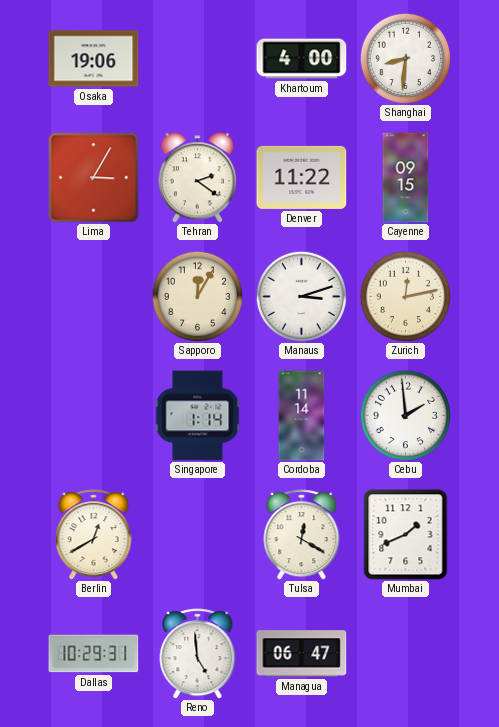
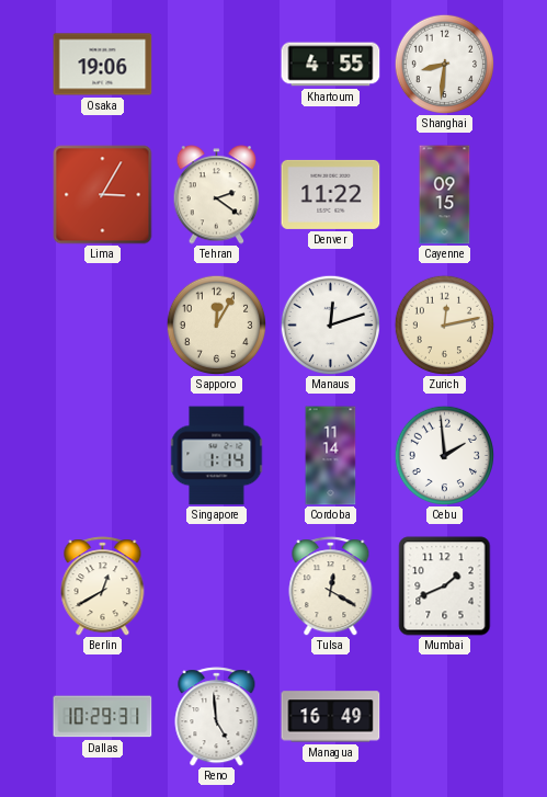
Khartoum: 4:00 -> 4:55
Manaus: 3:12 -> 12:12
Managua: 06:47 -> 16:49
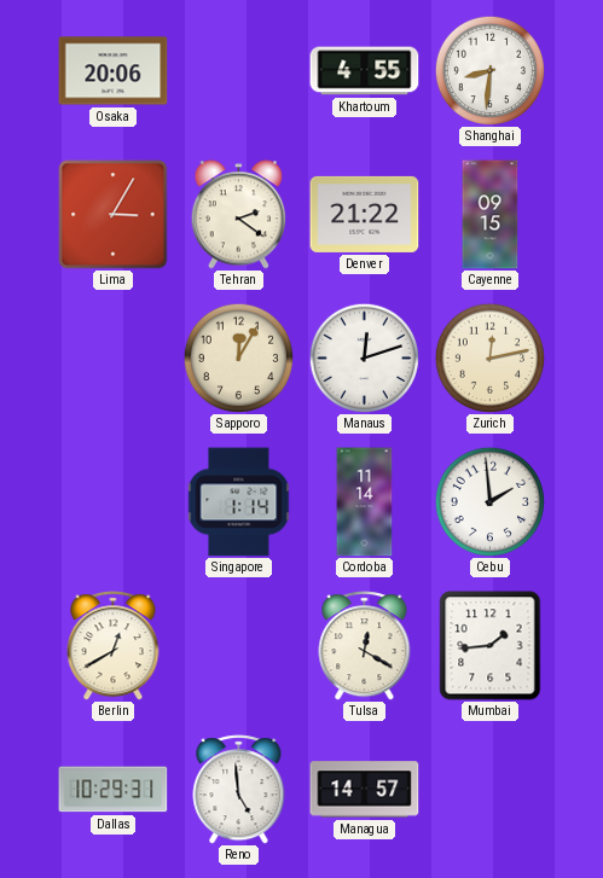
Osaka: 19:06 -> 20:06
Denver: 11:22 -> 21:22
Mumbai: 1:41 -> 1:44
Managua: 16:49 -> 14:57
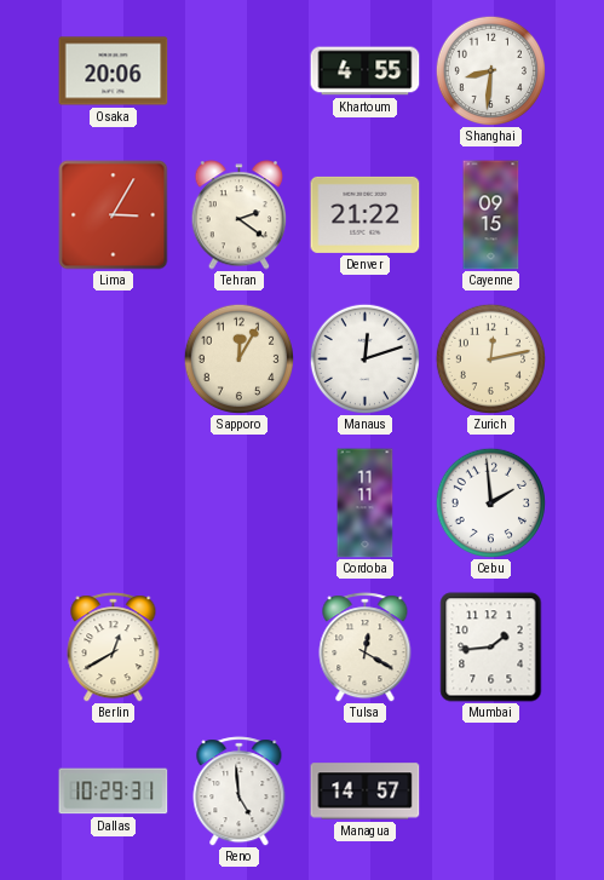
Singapore: 1:14 -> none
Cordoba: 11:14 -> 11:11
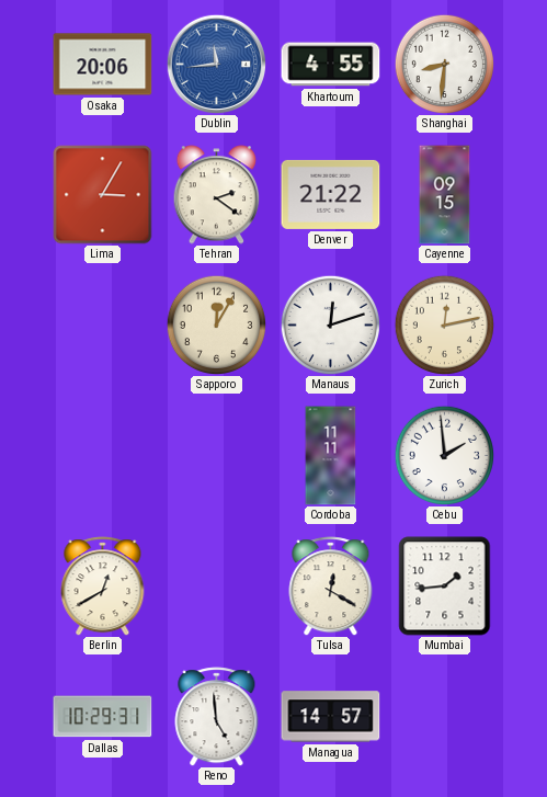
Dublin: none -> 11:44
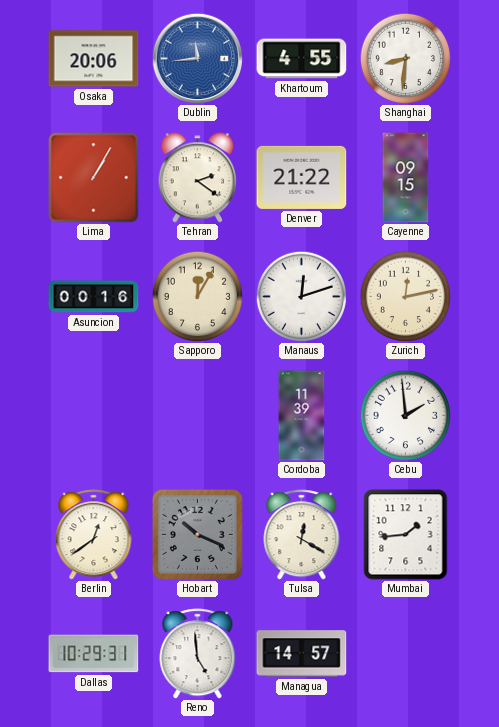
Lima: 3:05 -> 1:05
Asuncion: none -> 00:16
Cordoba: 11:11 -> 11:39
Berlin: 12:40 -> 12:39
Hobart: none -> 10:19
